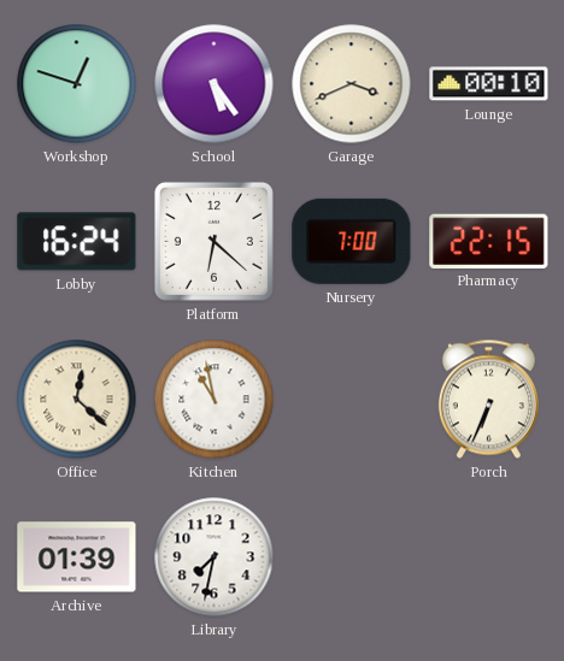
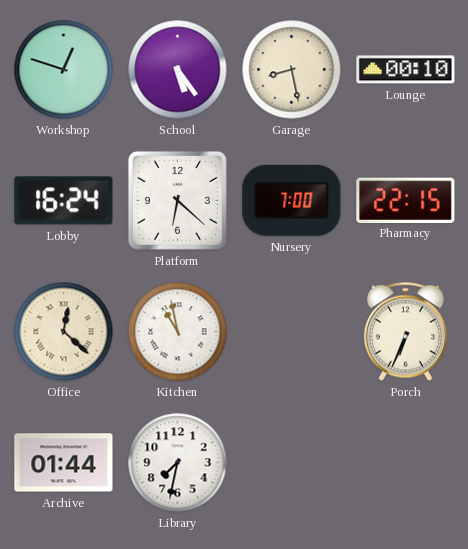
Garage: 3:41 -> 8:28
Archive: 01:39 -> 01:44
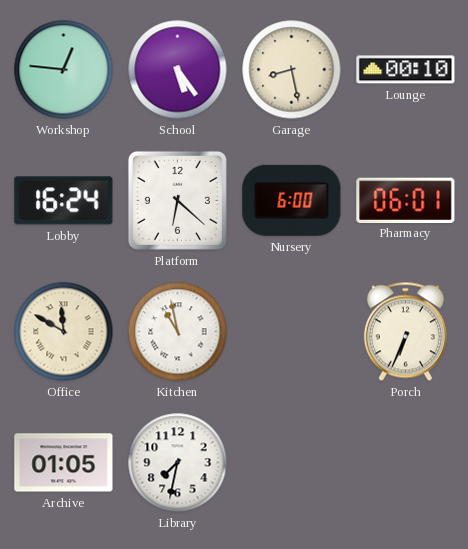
Workshop: 12:48 -> 12:46
Nursery: 7:00 -> 6:00
Pharmacy: 22:15 -> 06:01
Office: 12:22 -> 11:50
Archive: 01:44 -> 01:05
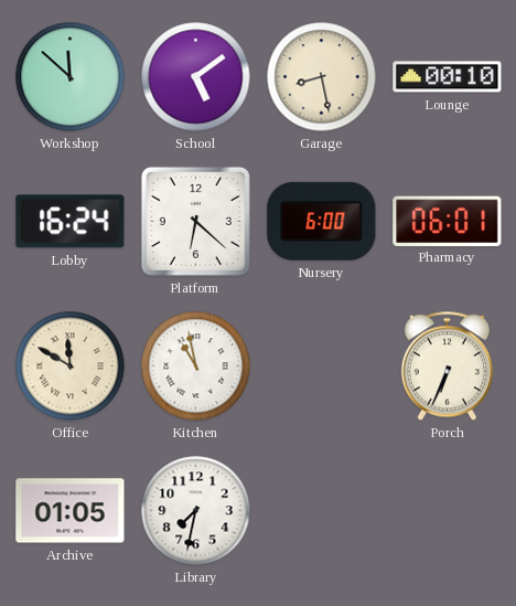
Workshop: 12:46 -> 11:52
School: 5:24 -> 5:09
